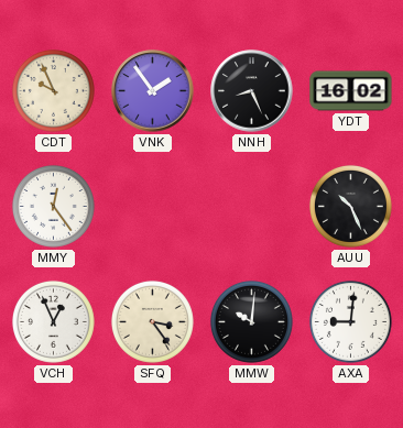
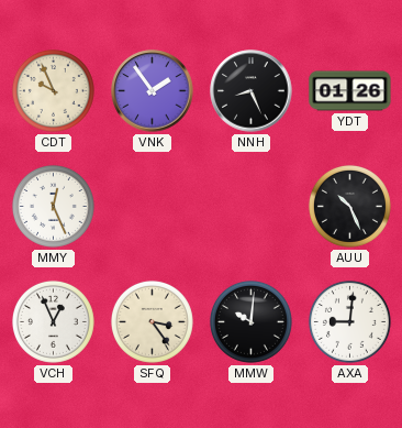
YDT: 16:02 -> 01:26
MMY: 12:24 -> 12:26
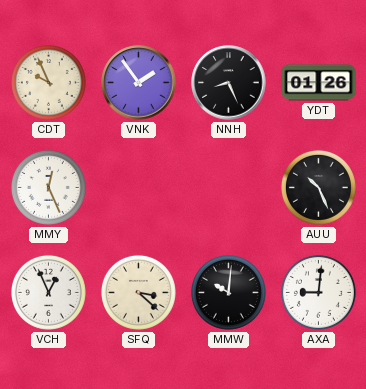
SFQ: 3:24 -> 3:22
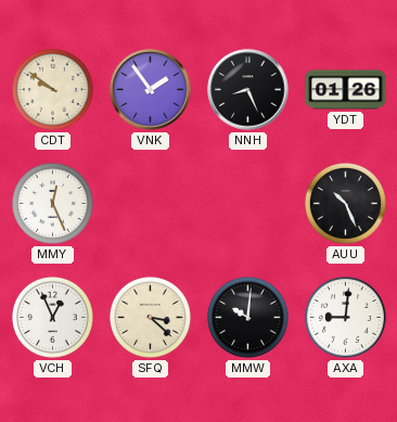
CDT: 9:56 -> 9:51
